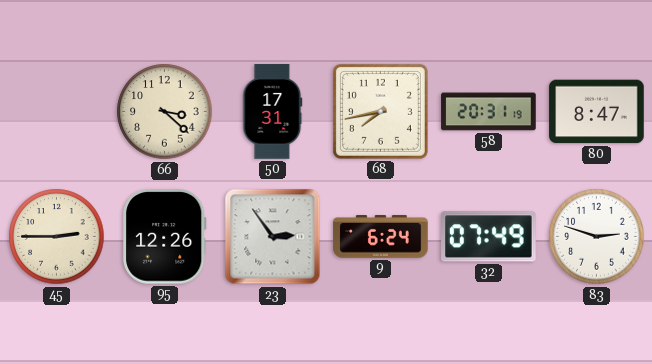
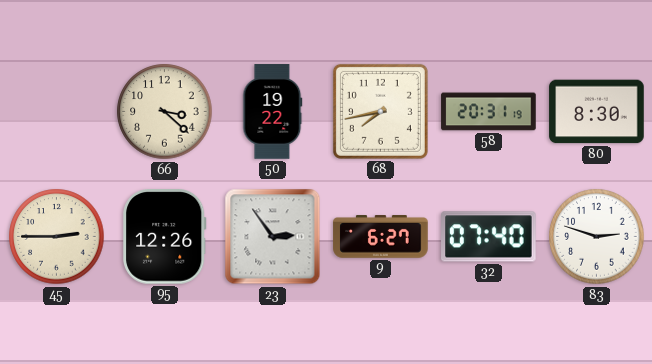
50: 17:31 -> 19:22
80: 8:47 -> 8:30
9: 6:24 -> 6:27
32: 07:49 -> 07:40
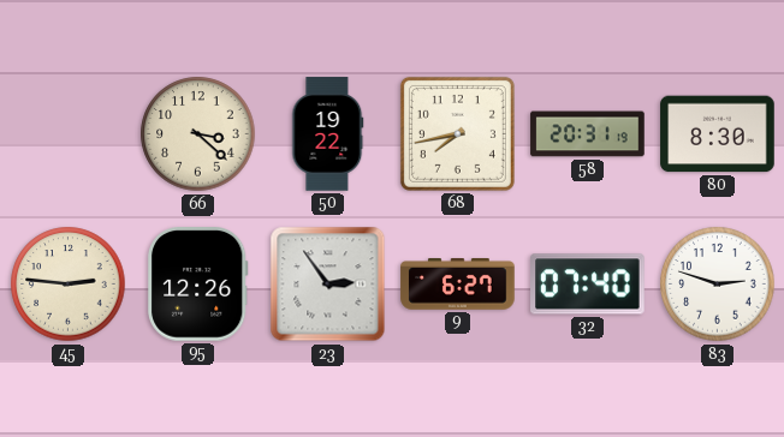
45: 2:45 -> 2:46
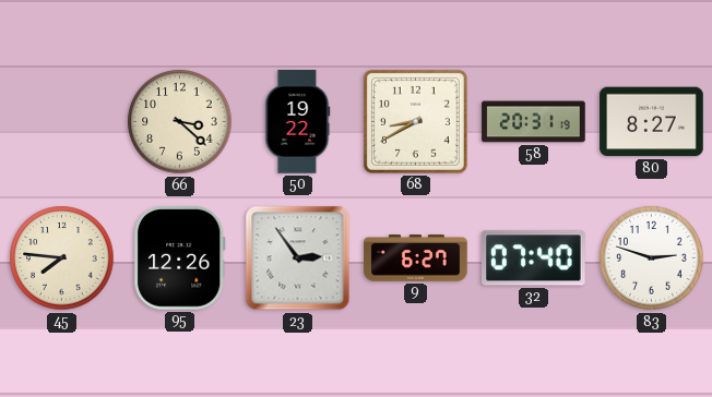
68: 7:43 -> 8:40
80: 8:30 -> 8:27
45: 2:46 -> 7:46
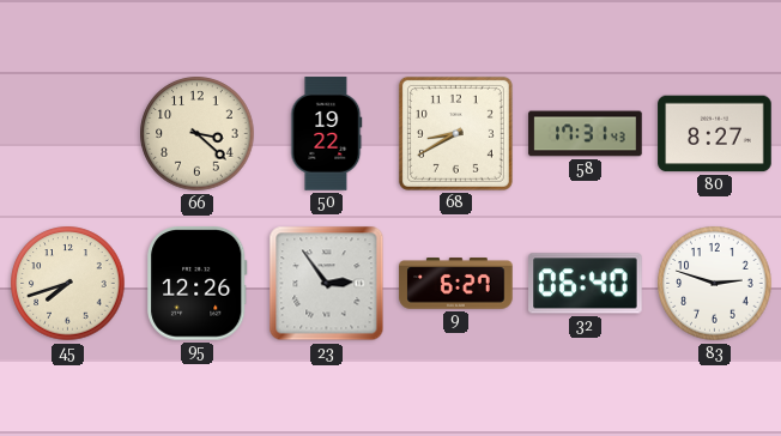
58: 20:31 -> 17:31
45: 7:46 -> 7:42
32: 07:40 -> 06:40
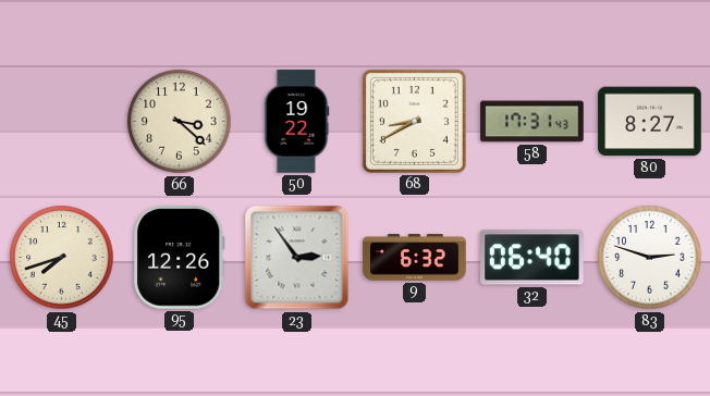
9: 6:27 -> 6:32
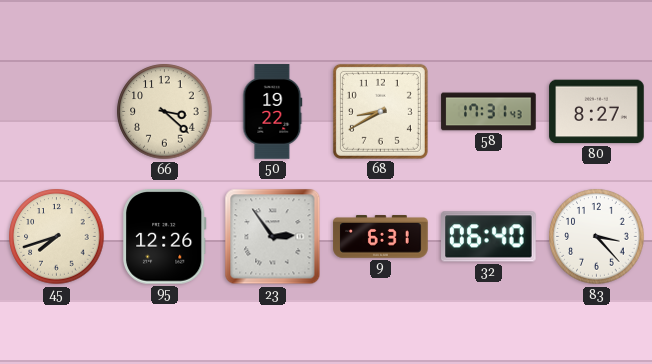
9: 6:32 -> 6:31
83: 2:48 -> 3:23
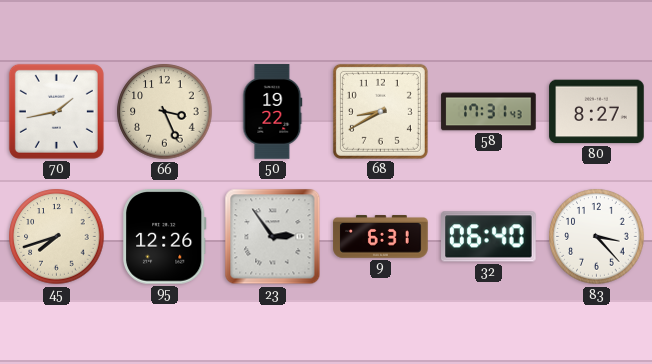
70: none -> 1:43
66: 3:22 -> 3:26
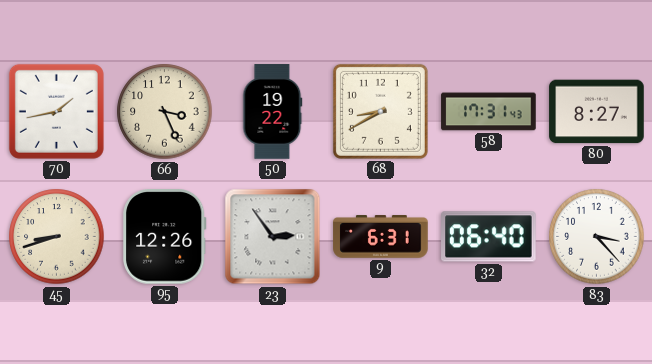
45: 7:42 -> 8:42
